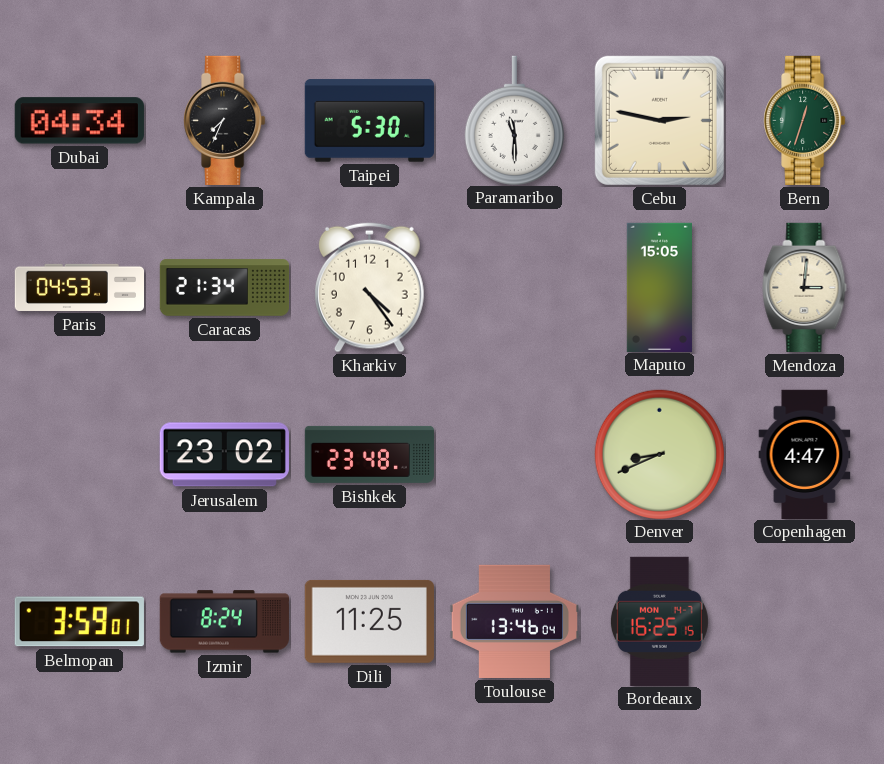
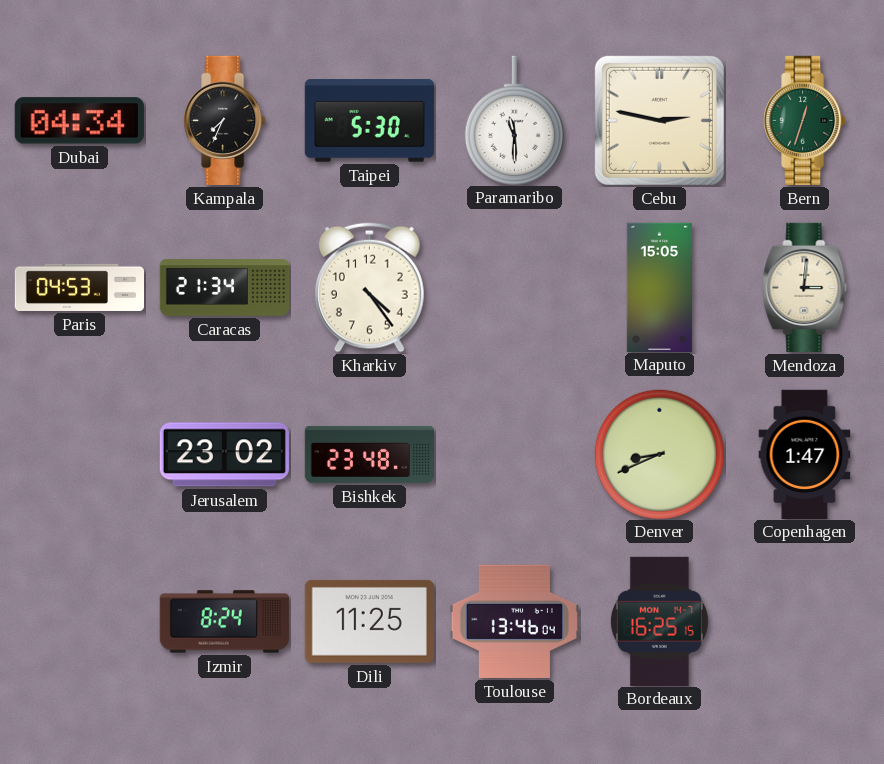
Copenhagen: 4:47 -> 1:47
Belmopan: 3:59 -> none
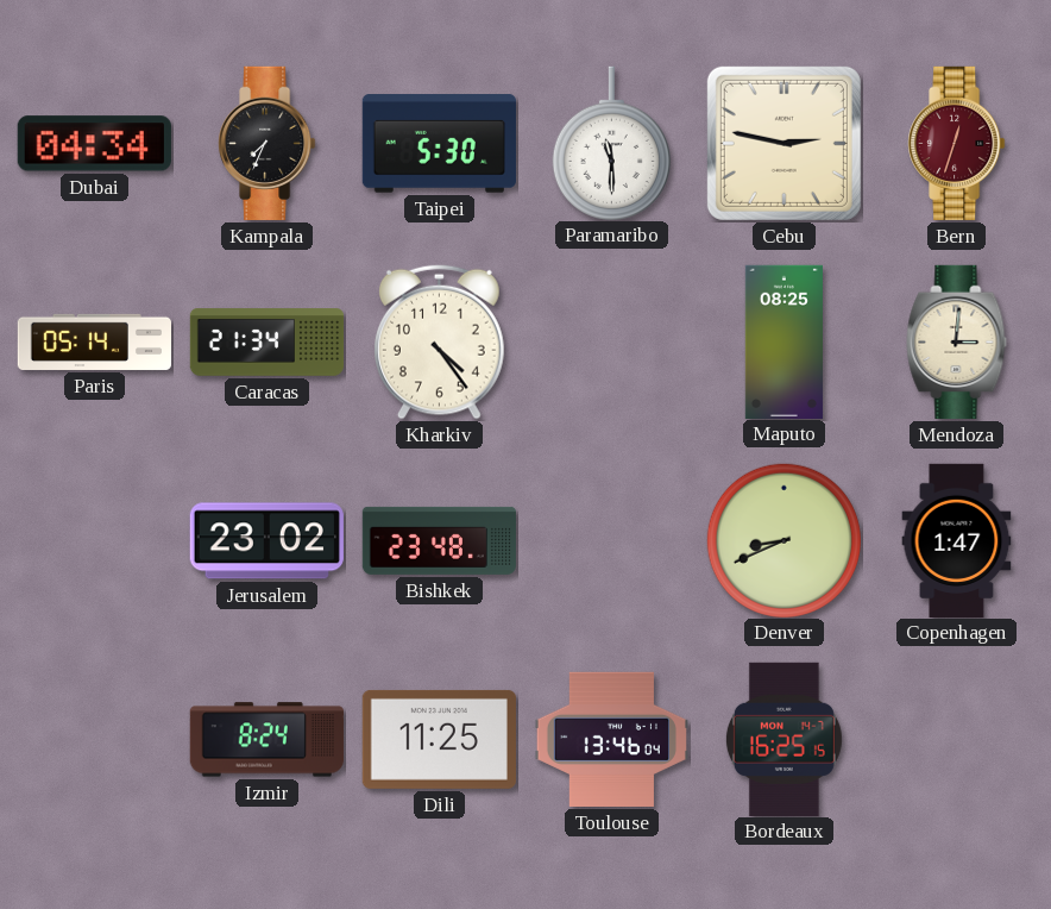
Bern dial: green -> burgundy
Paris: 04:53 -> 05:14
Maputo: 15:05 -> 08:25
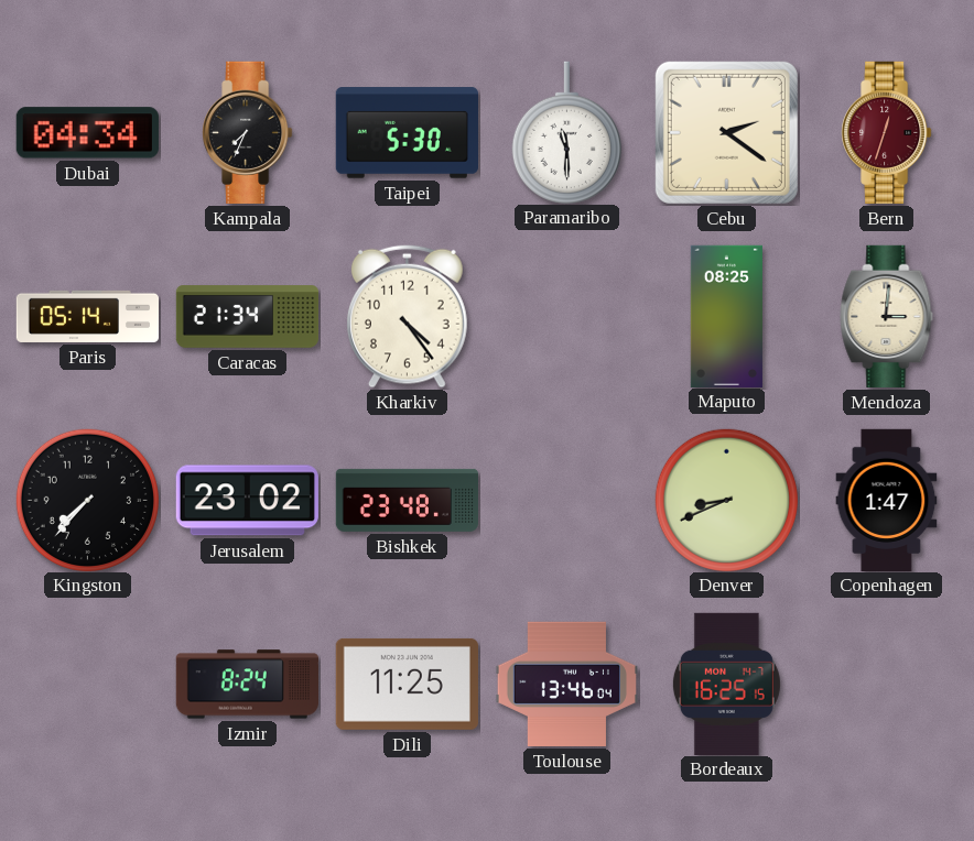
Cebu: 2:47 -> 2:21
Kingston: none -> 7:37
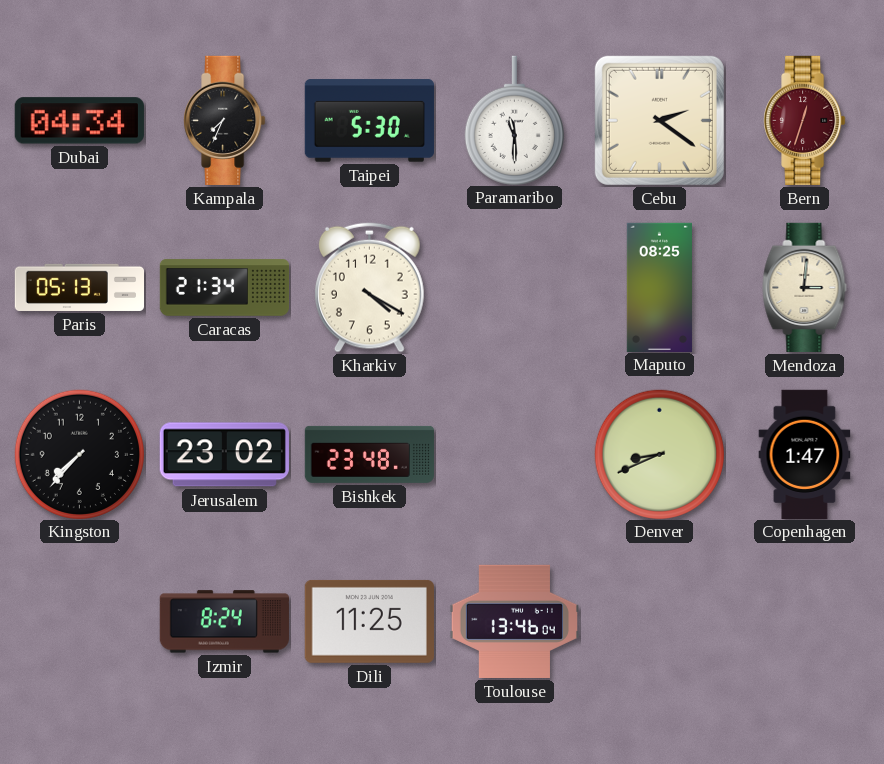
Paris: 05:14 -> 05:13
Kharkiv: 4:24 -> 4:20
Bordeaux: 16:25 -> none
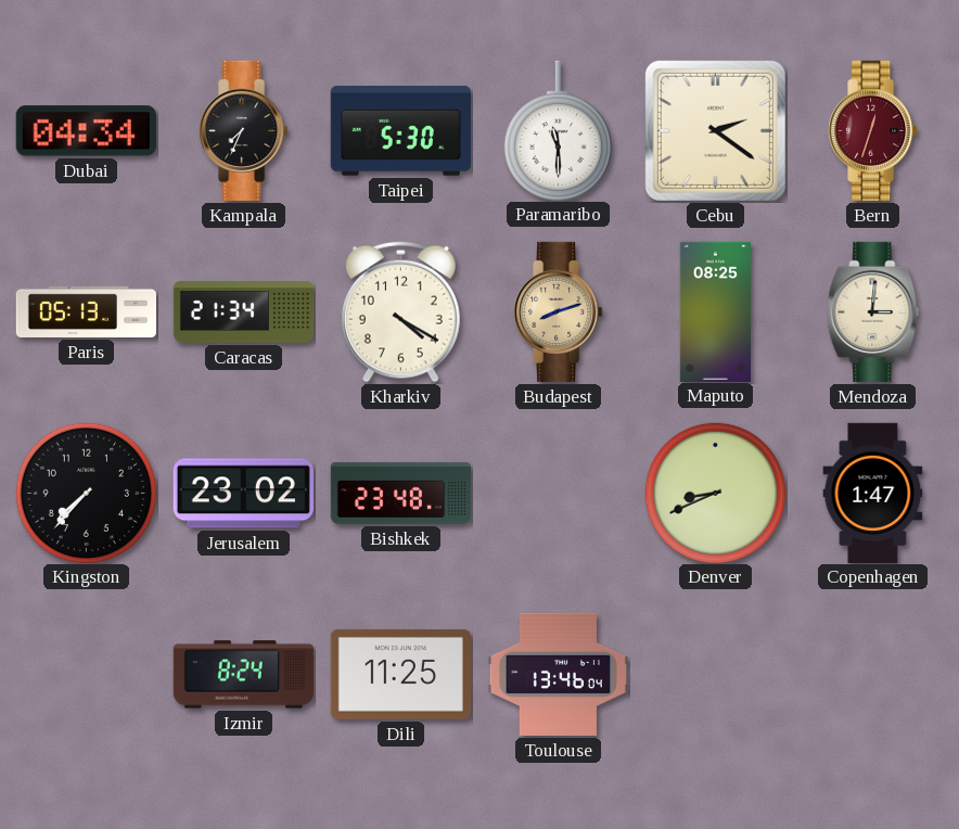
Budapest: none -> 8:12
